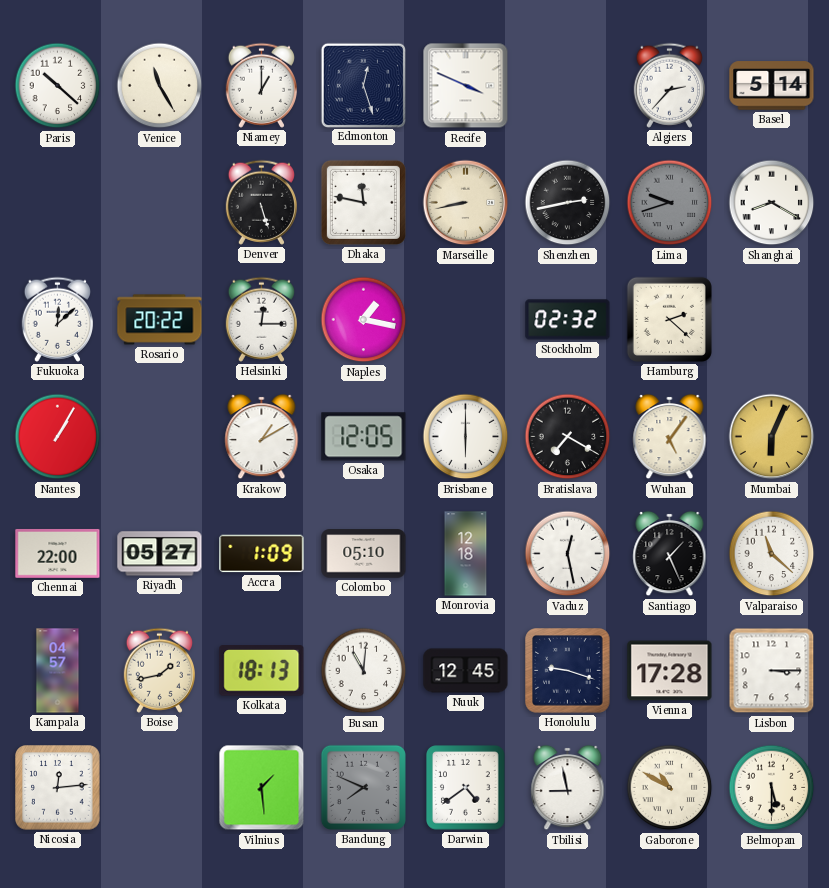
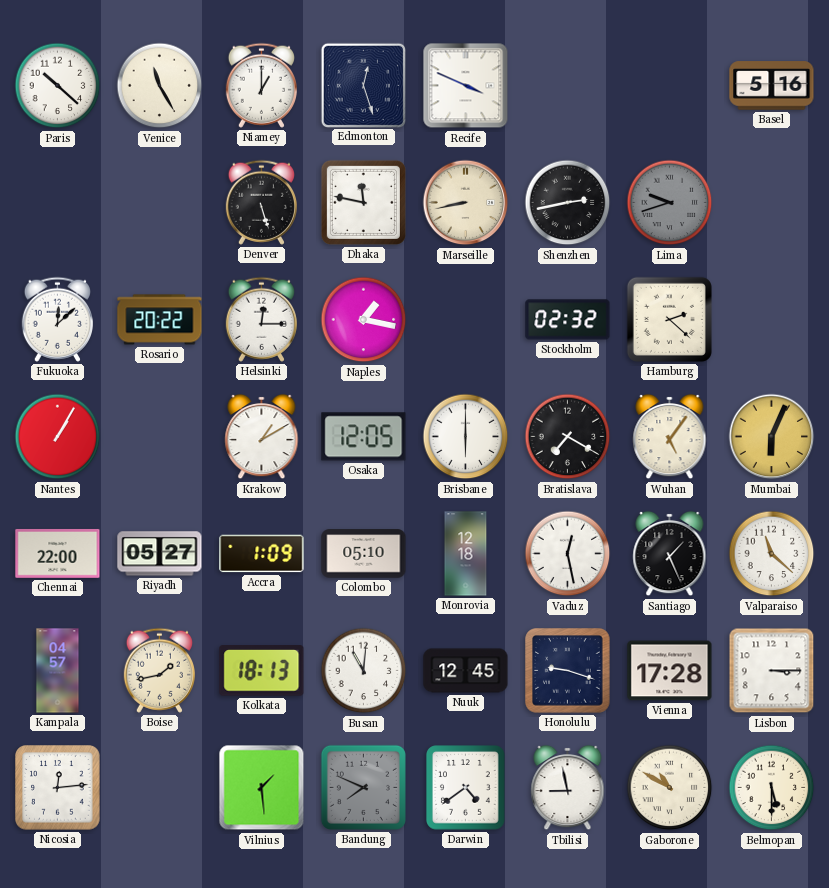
Algiers: 2:37 -> none
Basel: 5:14 -> 5:16
Shanghai: 8:20 -> none
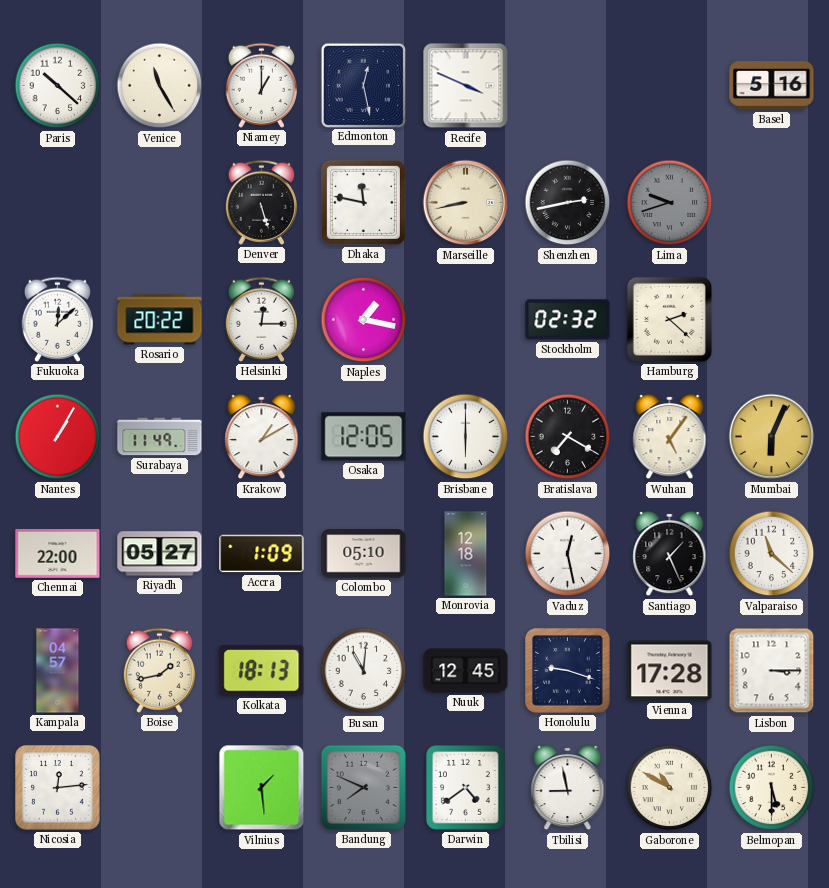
Edmonton: 12:27 -> 12:28
Surabaya: none -> 11:49
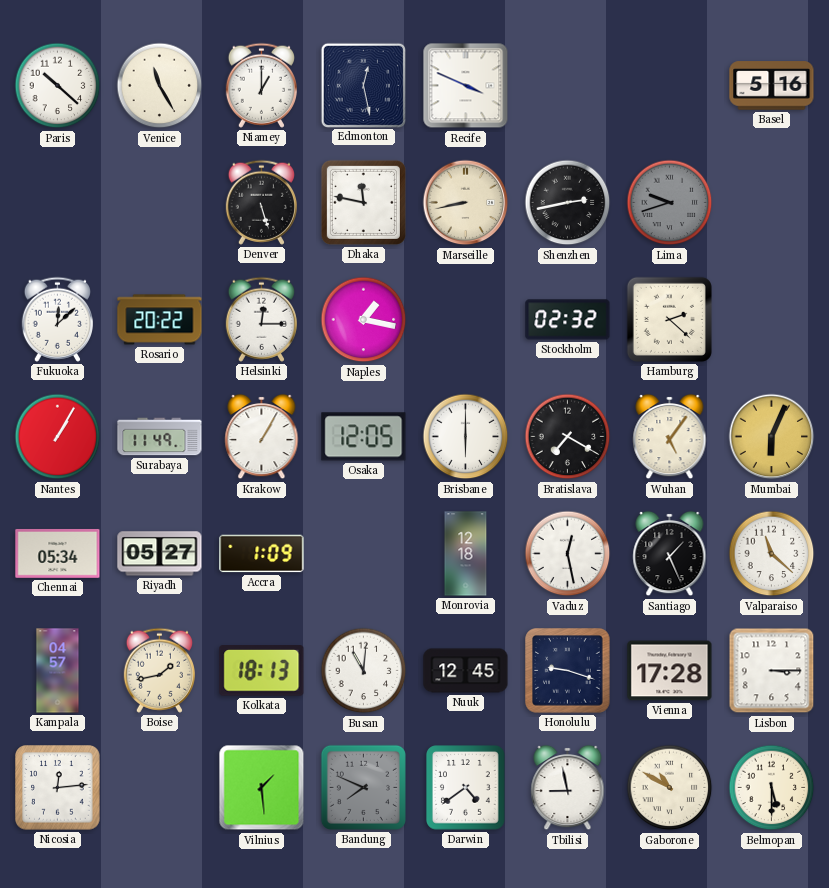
Krakow: 1:10 -> 1:05
Chennai: 22:00 -> 05:34
Colombo: 05:10 -> none
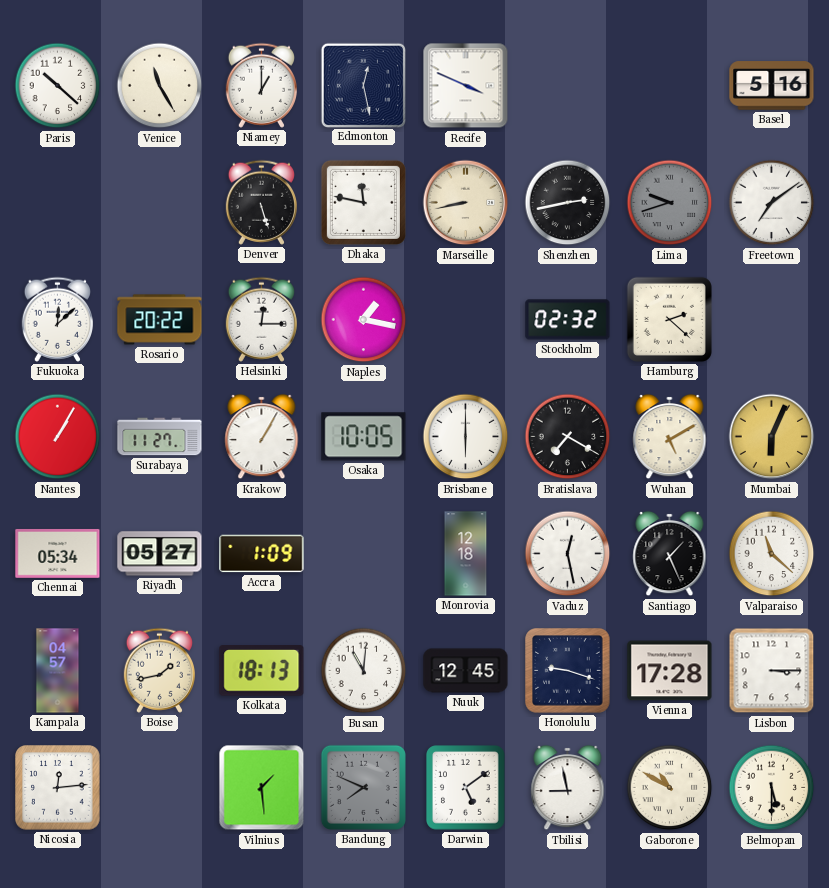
Freetown: none -> 7:09
Surabaya: 11:49 -> 11:27
Osaka: 12:05 -> 10:05
Wuhan: 5:06 -> 5:10
Darwin: 4:39 -> 5:09
